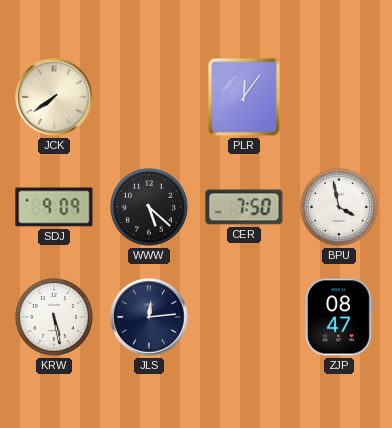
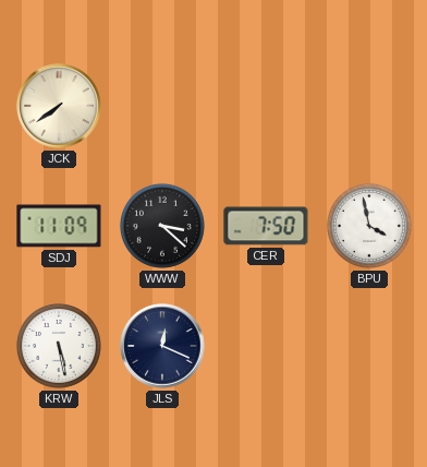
PLR: 12:06 -> none
SDJ: 9:09 -> 11:09
WWW: 5:22 -> 3:22
JLS: 12:14 -> 12:19
ZJP: 08:47 -> none
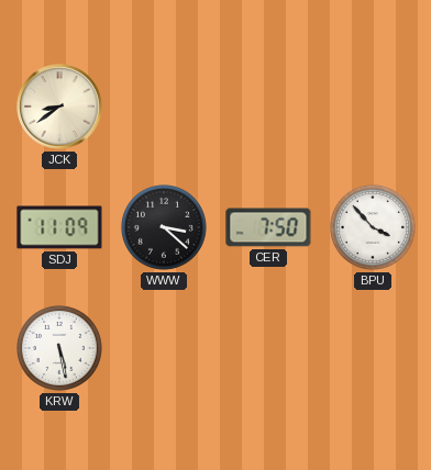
JCK: 7:39 -> 8:39
BPU: 3:58 -> 3:53
JLS: 12:19 -> none
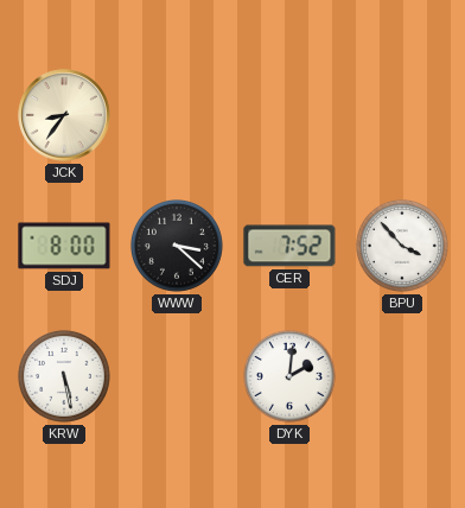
JCK: 8:39 -> 8:36
SDJ: 11:09 -> 8:00
CER: 7:50 -> 7:52
DYK: none -> 2:01
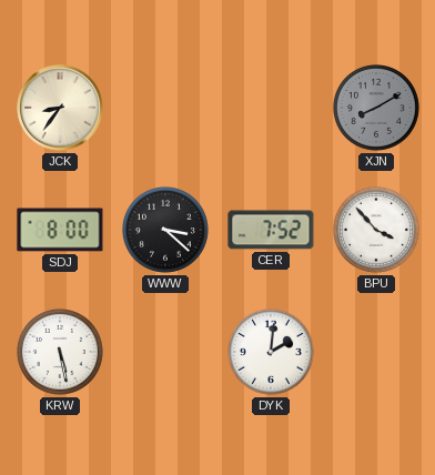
XJN: none -> 8:10
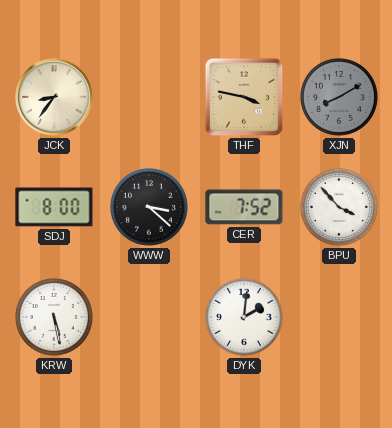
THF: none -> 3:47
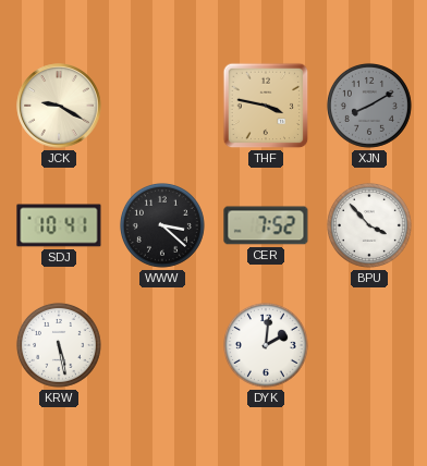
JCK: 8:36 -> 9:20
SDJ: 8:00 -> 10:41
